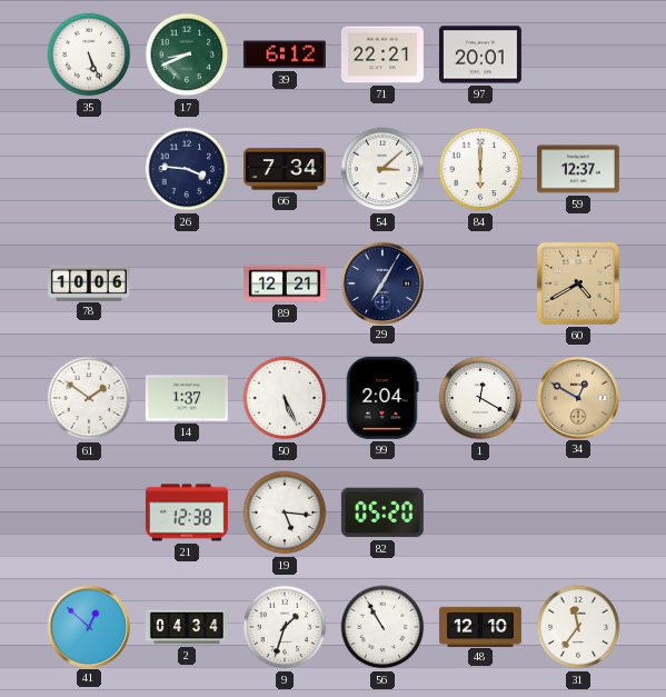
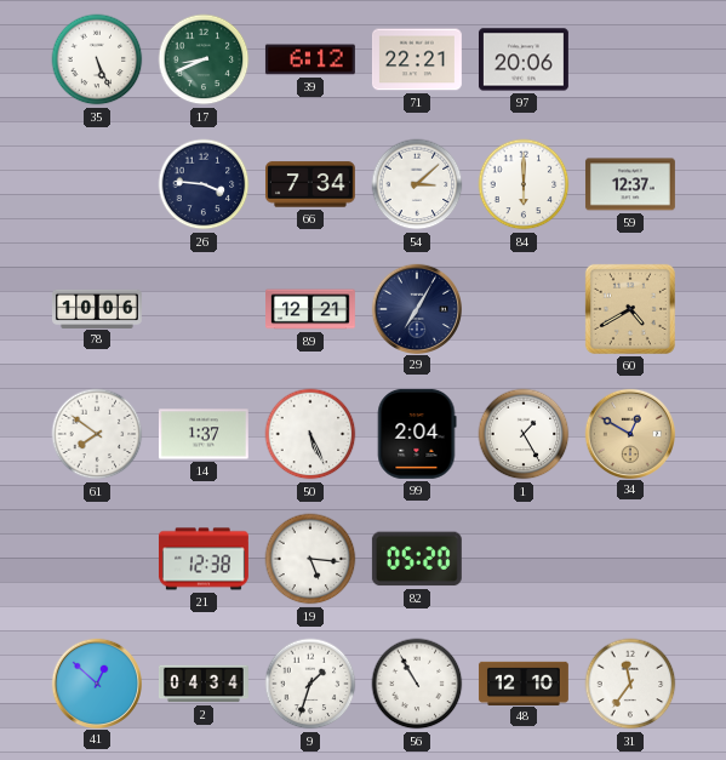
97: 20:01 -> 20:06
61: 1:51 -> 7:51
1: 12:20 -> 1:25
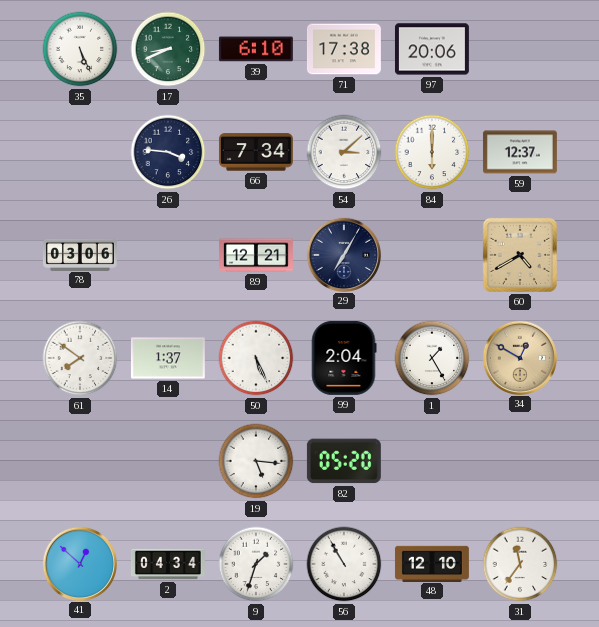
39: 6:12 -> 6:10
71: 22:21 -> 17:38
78: 10:06 -> 03:06
21: 12:38 -> none
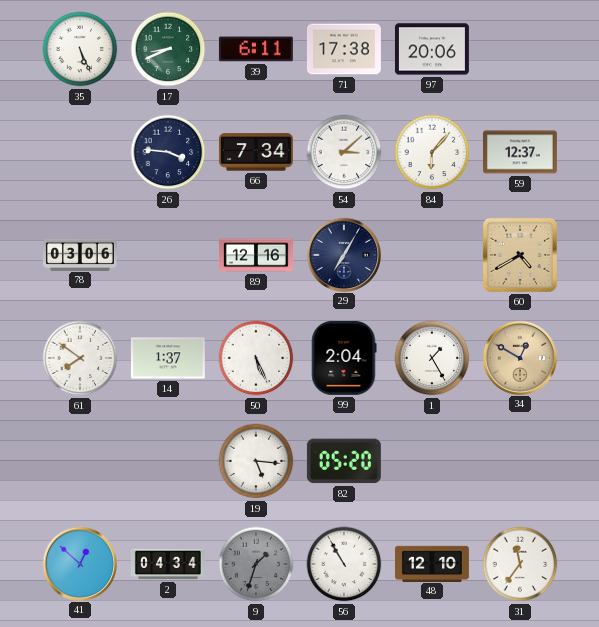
39: 6:10 -> 6:11
84: 6:00 -> 6:07
89: 12:21 -> 12:16
9 dial: white -> grey
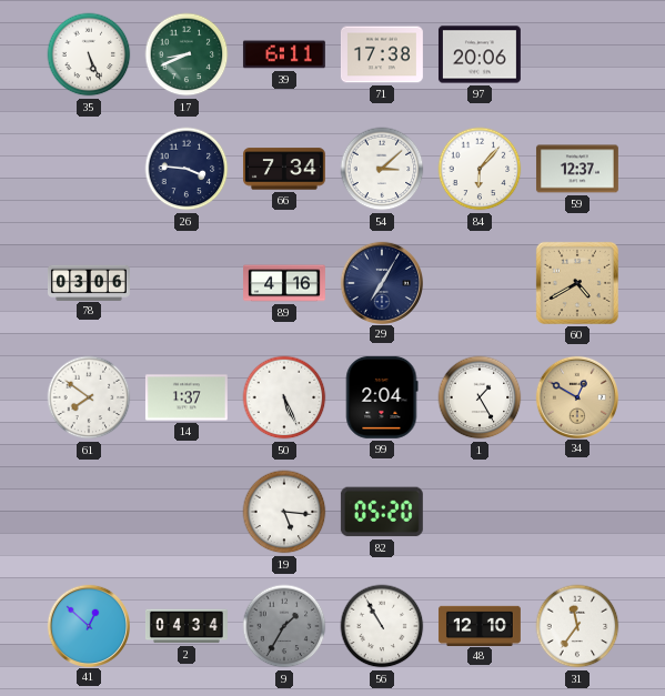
89: 12:16 -> 4:16
9: 1:33 -> 1:35
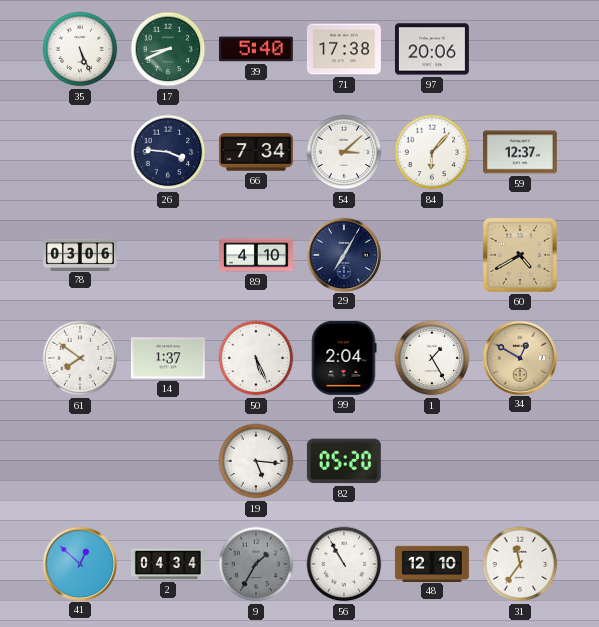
39: 6:11 -> 5:40
89: 4:16 -> 4:10
